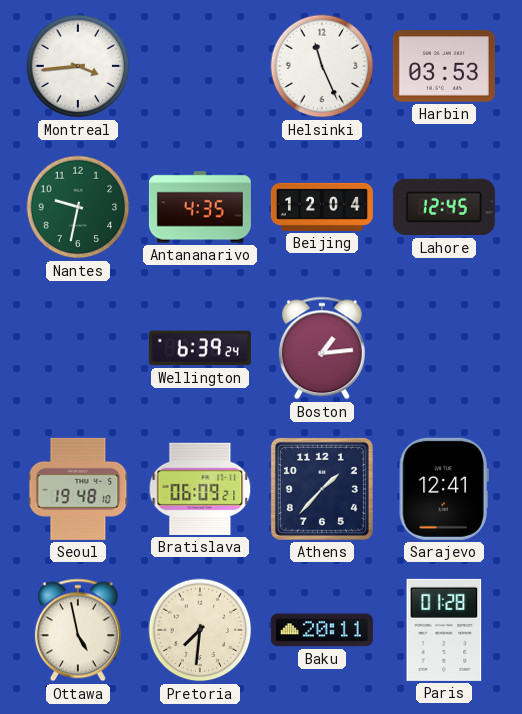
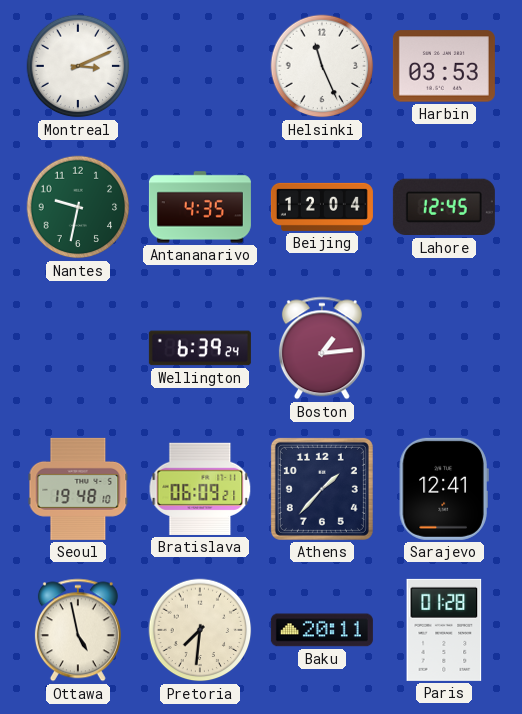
Montreal: 3:44 -> 3:11
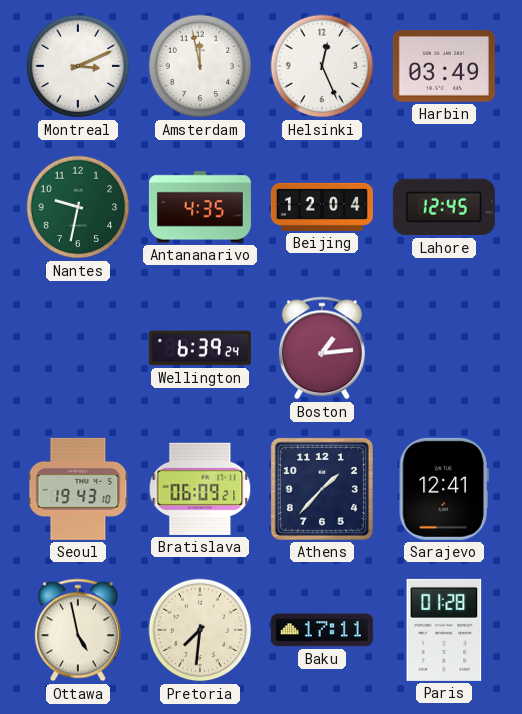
Amsterdam: none -> 11:58
Helsinki: 11:26 -> 12:26
Harbin: 03:53 -> 03:49
Seoul: 19:48 -> 19:43
Baku: 20:11 -> 17:11
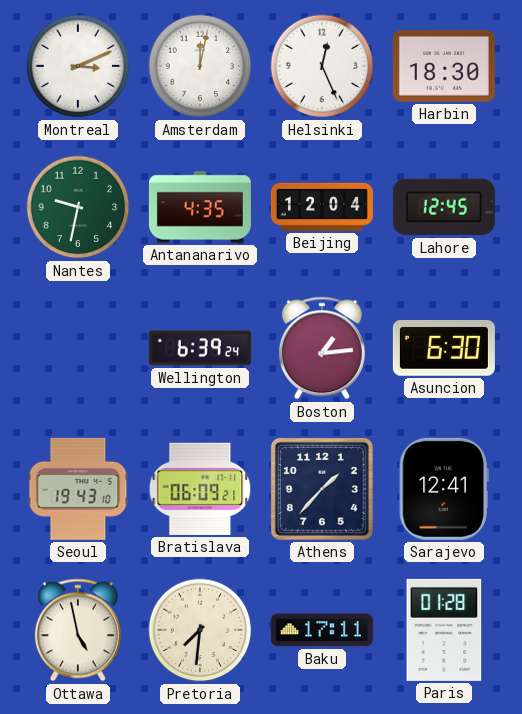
Amsterdam: 11:58 -> 12:02
Harbin: 03:49 -> 18:30
Asuncion: none -> 6:30
